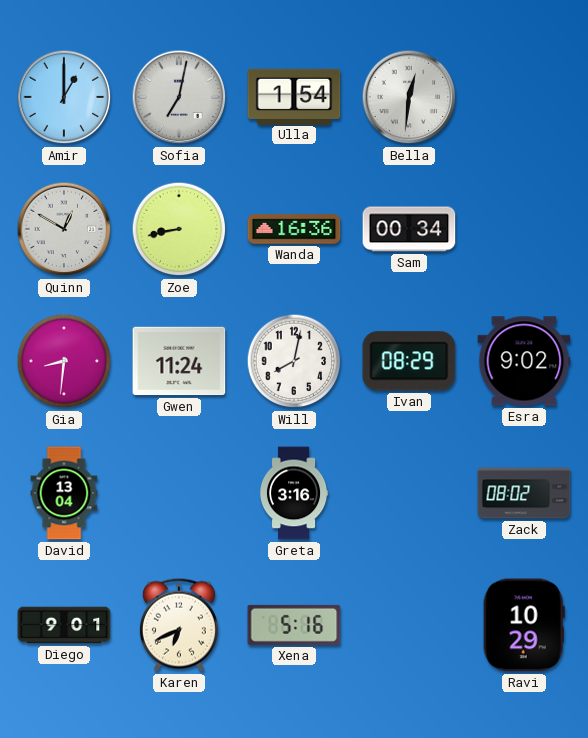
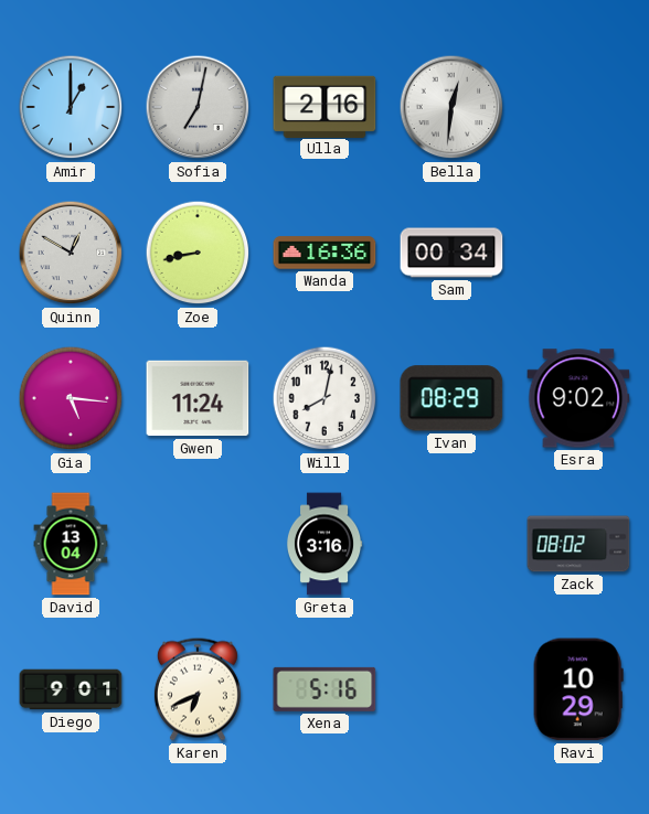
Ulla: 1:54 -> 2:16
Gia: 8:31 -> 5:16
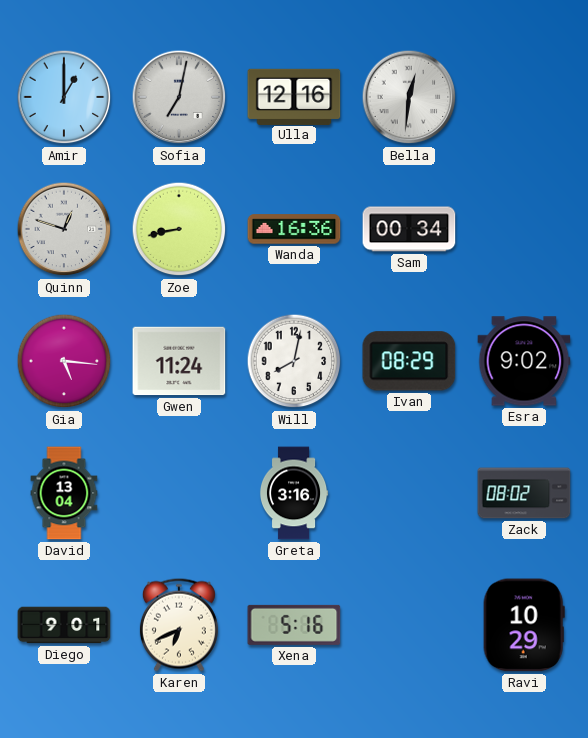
Ulla: 2:16 -> 12:16
Quinn: 12:50 -> 12:48
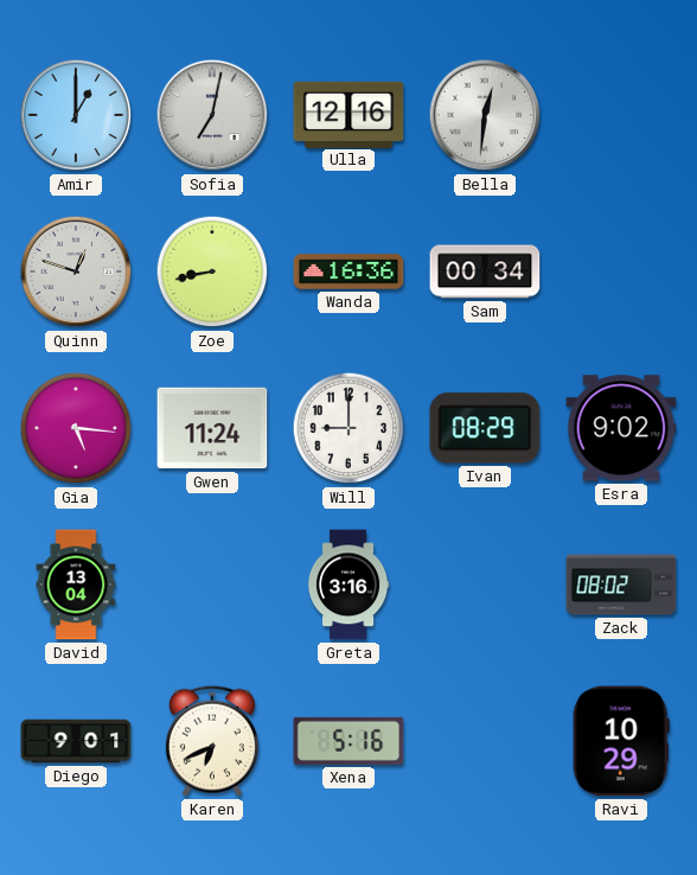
Will: 8:02 -> 9:00
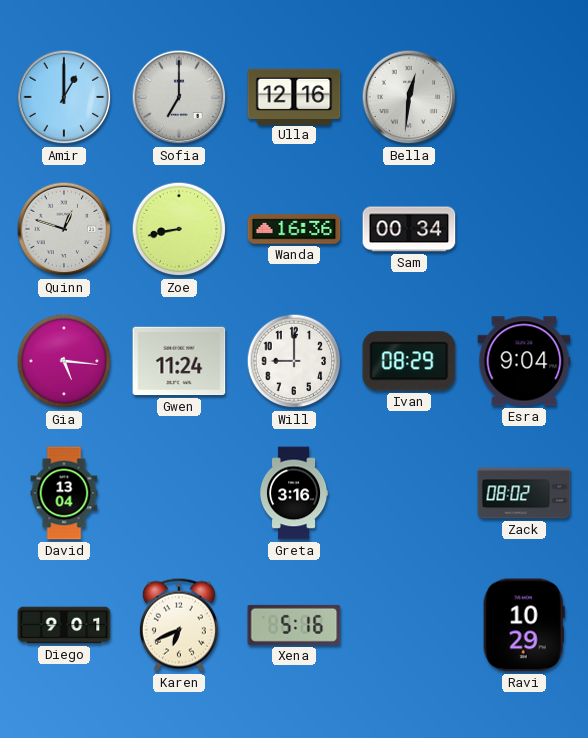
Sofia: 7:02 -> 7:00
Esra: 9:02 -> 9:04
